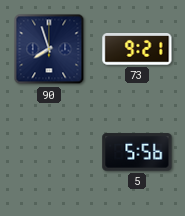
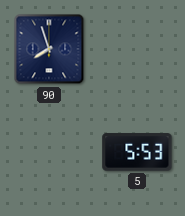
73: 9:21 -> none
5: 5:56 -> 5:53
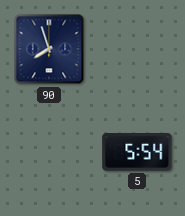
5: 5:53 -> 5:54
